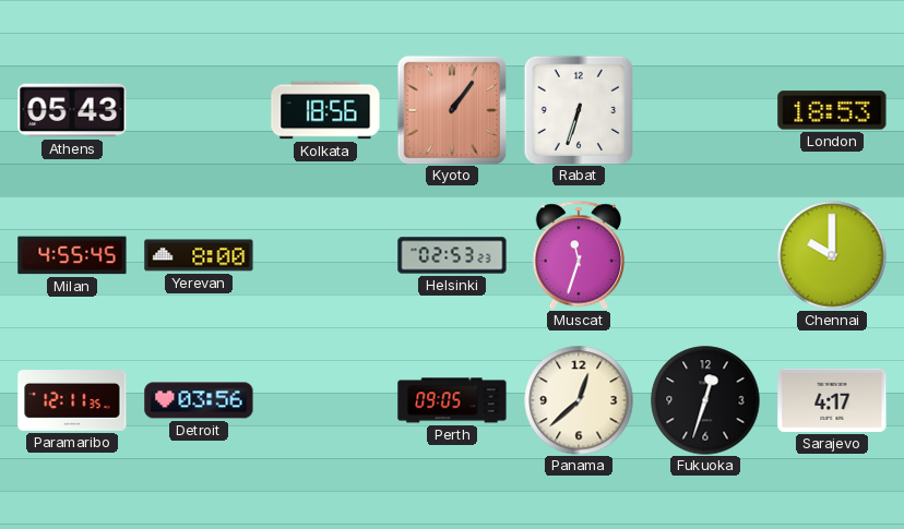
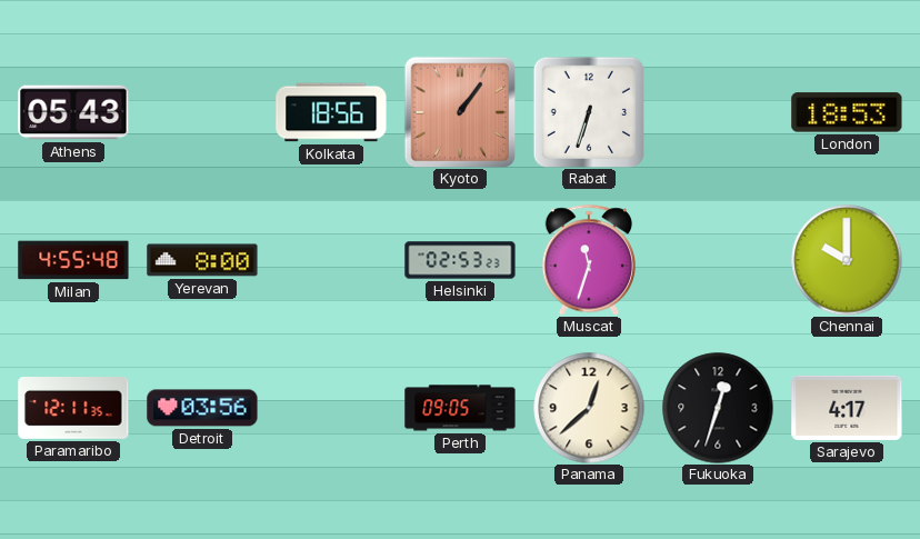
Milan: 4:55:45 -> 4:55:48
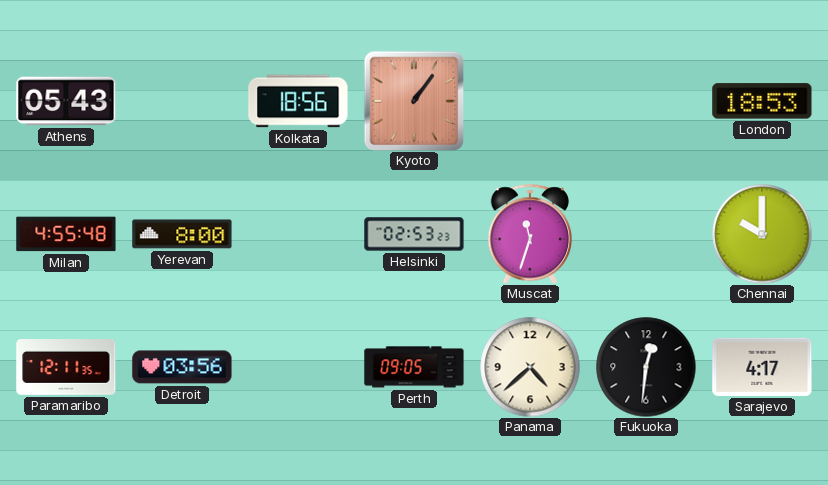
Rabat: 6:33 -> none
Panama: 12:38 -> 4:38
Fukuoka: 12:33 -> 12:31
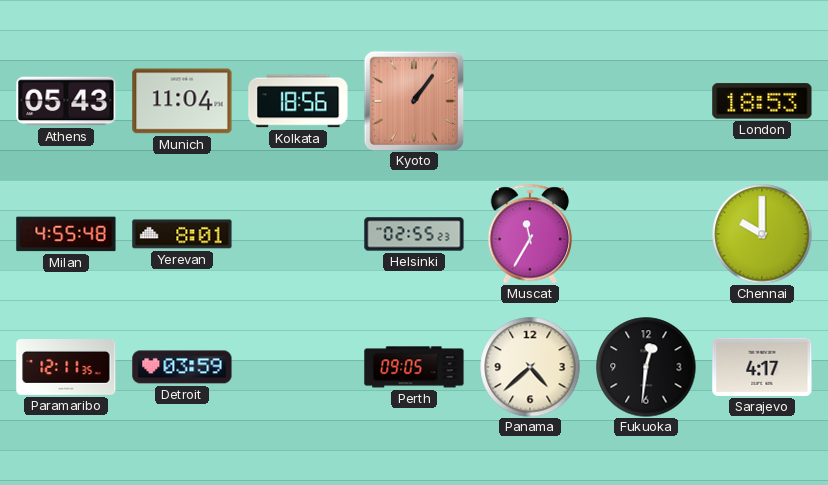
Munich: none -> 11:04
Yerevan: 8:00 -> 8:01
Helsinki: 02:53 -> 02:55
Muscat: 11:33 -> 11:35
Detroit: 03:56 -> 03:59
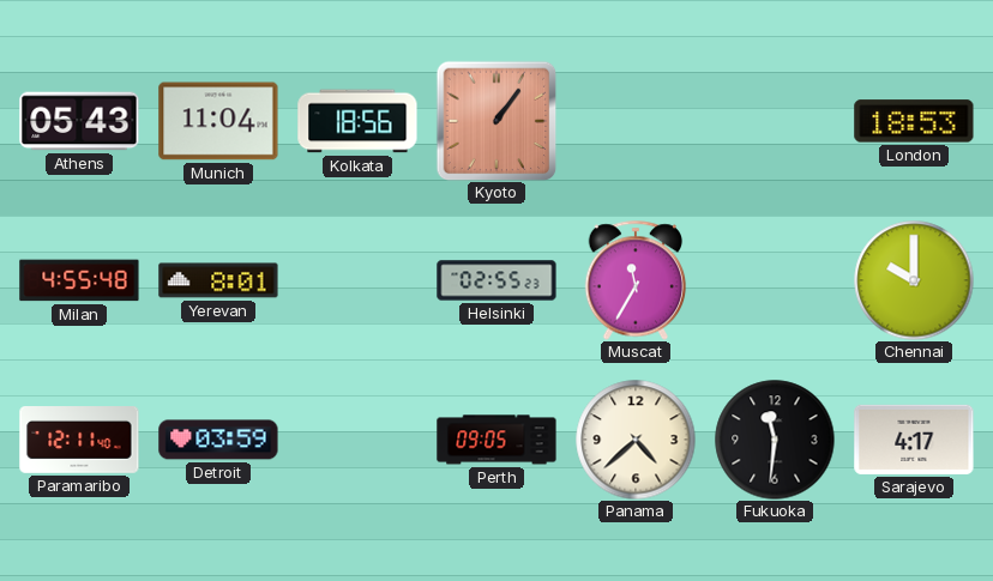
Paramaribo: 12:11:35 -> 12:11:40
Fukuoka: 12:31 -> 11:31
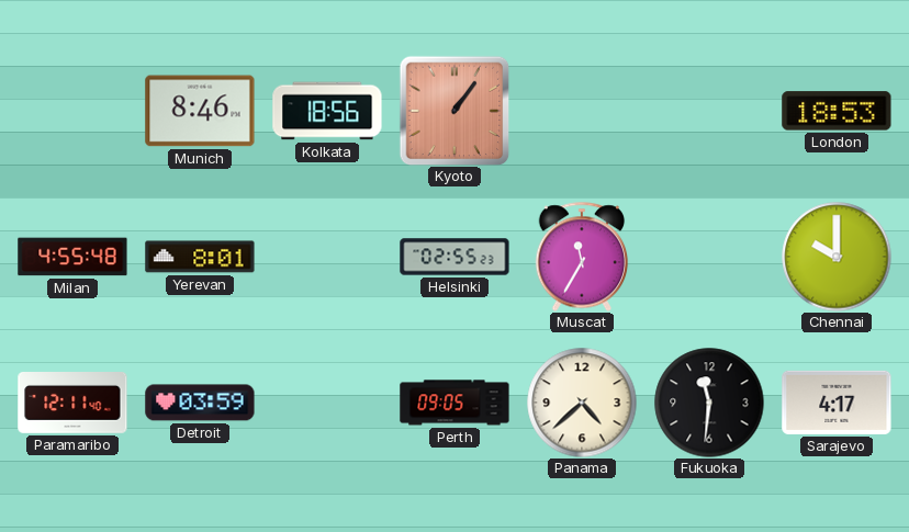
Athens: 05:43 -> none
Munich: 11:04 -> 8:46
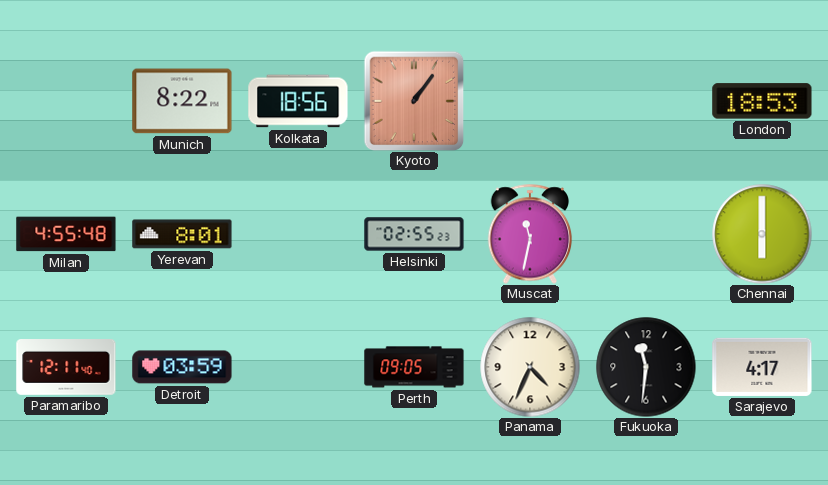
Munich: 8:46 -> 8:22
Muscat: 11:35 -> 11:32
Chennai: 10:00 -> 6:00
Panama: 4:38 -> 4:34
